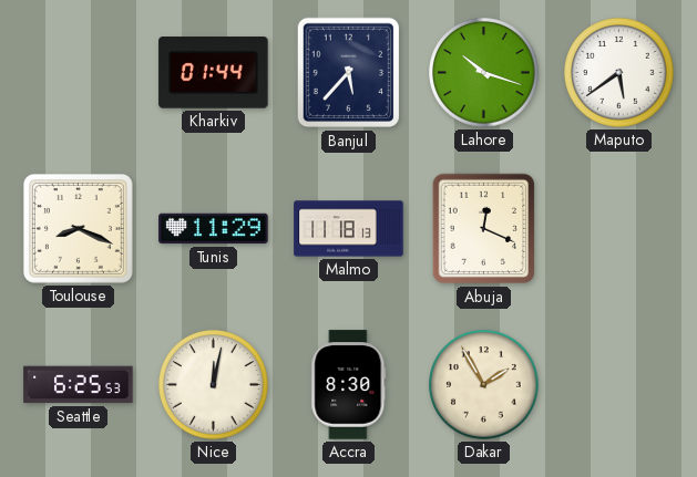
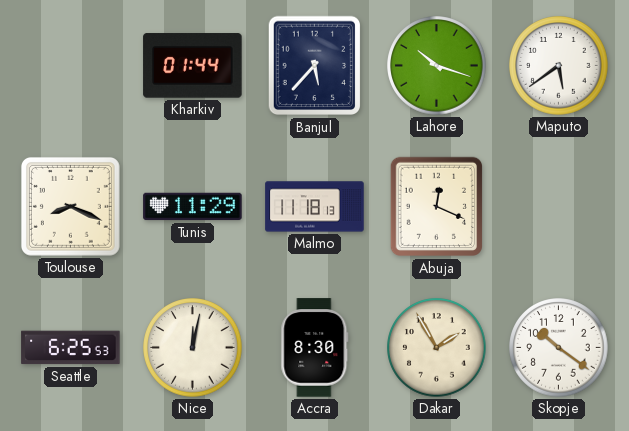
Skopje: none -> 10:21
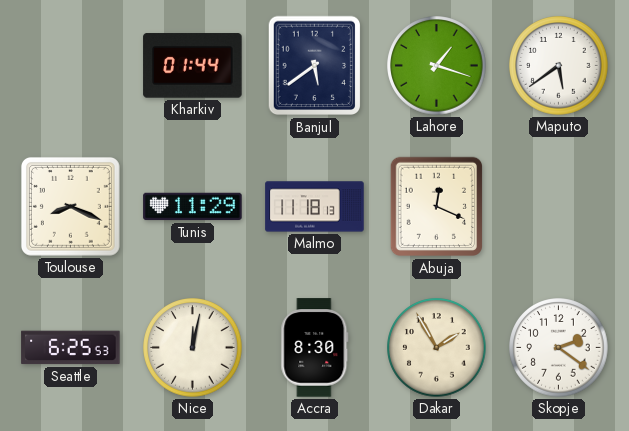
Banjul: 5:37 -> 5:39
Lahore: 10:18 -> 1:18
Skopje: 10:21 -> 2:21
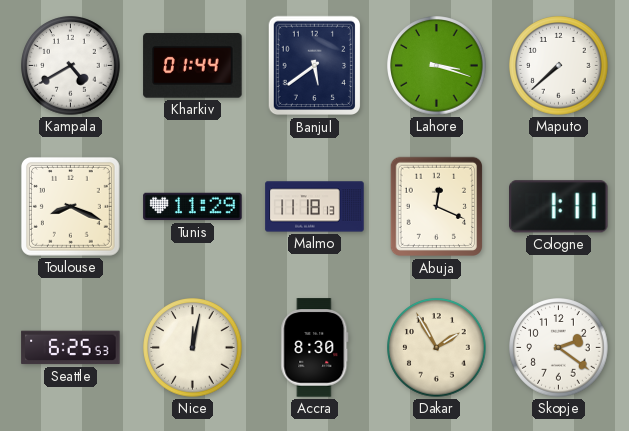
Kampala: none -> 4:40
Lahore: 1:18 -> 3:18
Maputo: 5:39 -> 7:38
Cologne: none -> 1:11
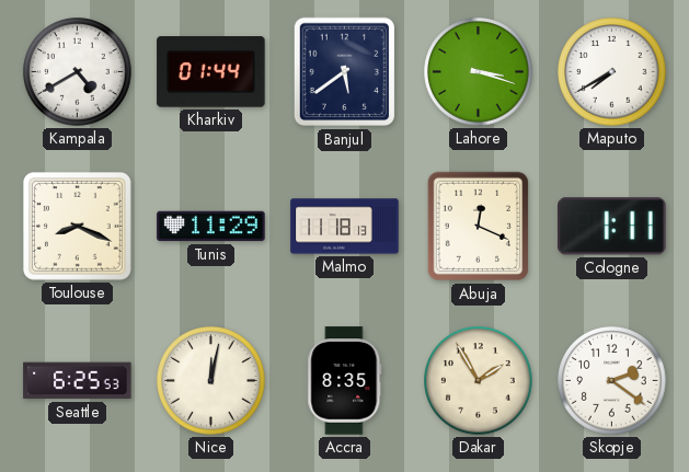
Maputo: 7:38 -> 7:40
Accra: 8:30 -> 8:35
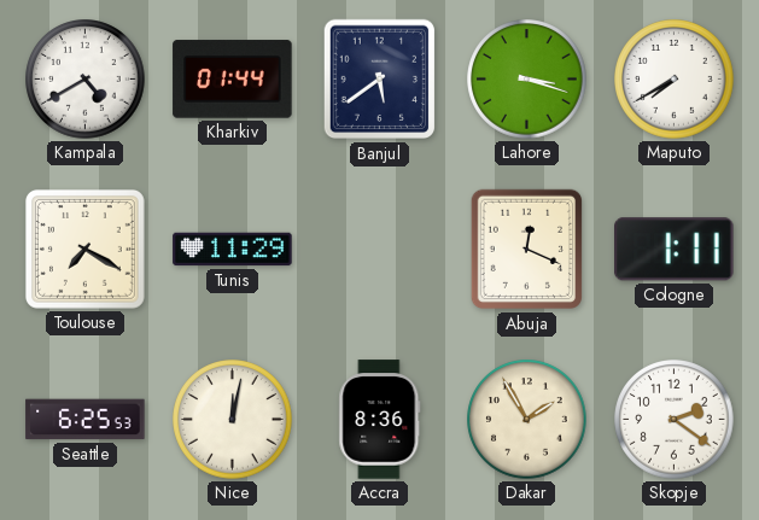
Toulouse: 8:19 -> 7:20
Malmo: 11:18 -> none
Accra: 8:35 -> 8:36
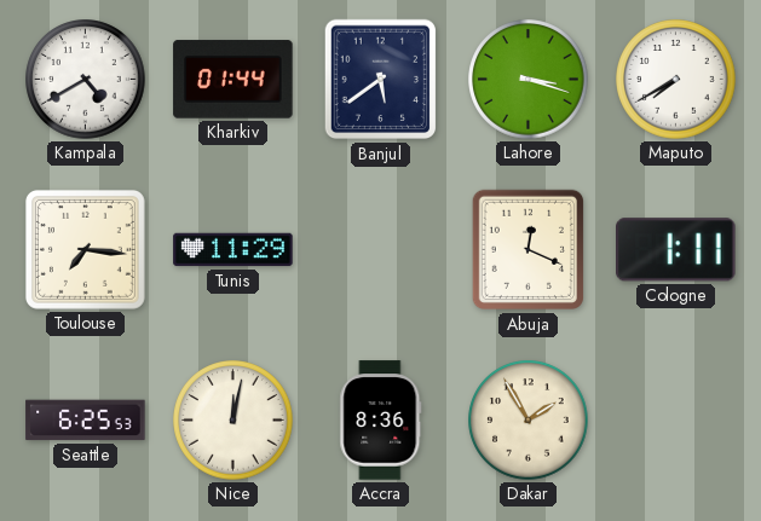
Toulouse: 7:20 -> 7:16
Skopje: 2:21 -> none
